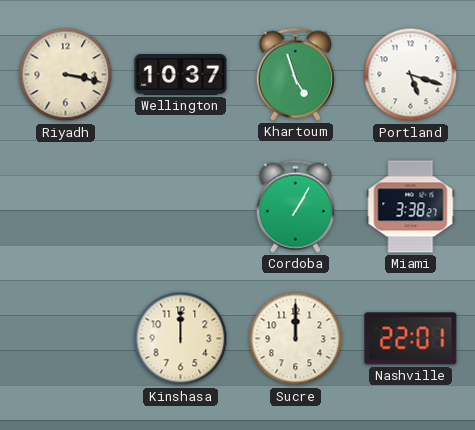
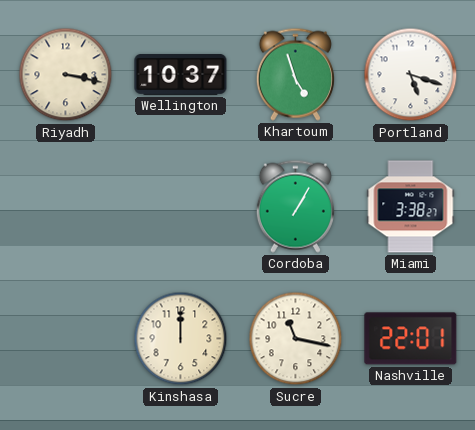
Sucre: 12:00 -> 11:17
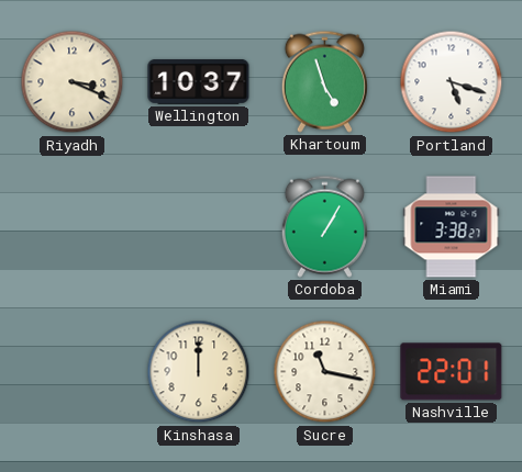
Riyadh: 3:17 -> 3:19
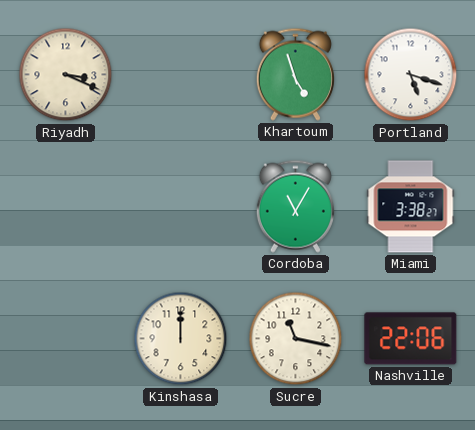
Wellington: 10:37 -> none
Cordoba: 1:05 -> 11:05
Nashville: 22:01 -> 22:06
